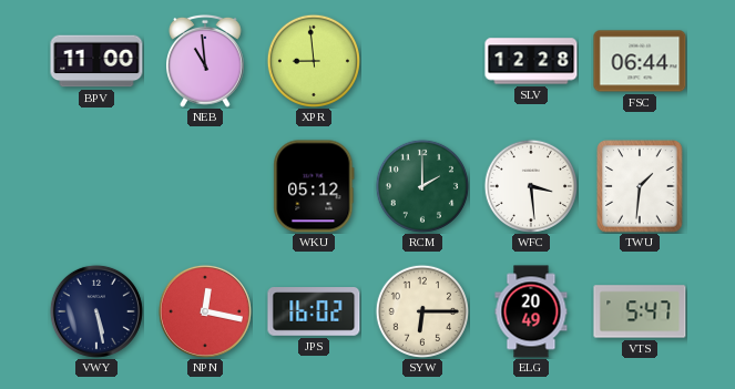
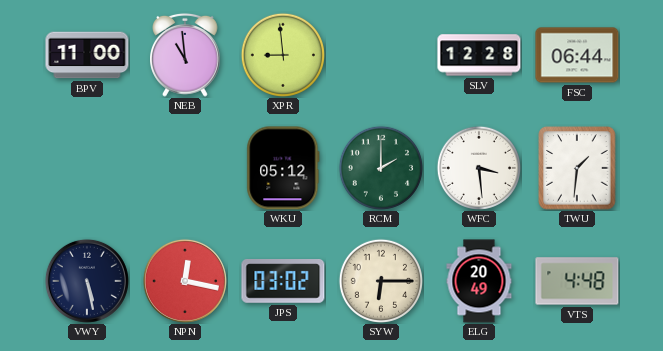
JPS: 16:02 -> 03:02
VTS: 5:47 -> 4:48
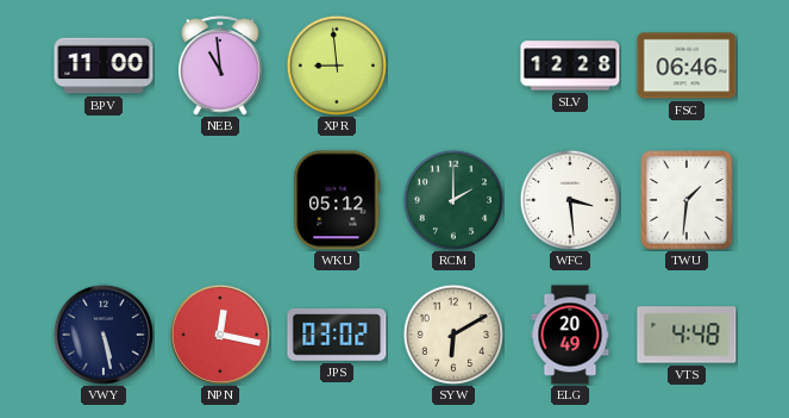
FSC: 06:44 -> 06:46
SYW: 6:15 -> 6:10
